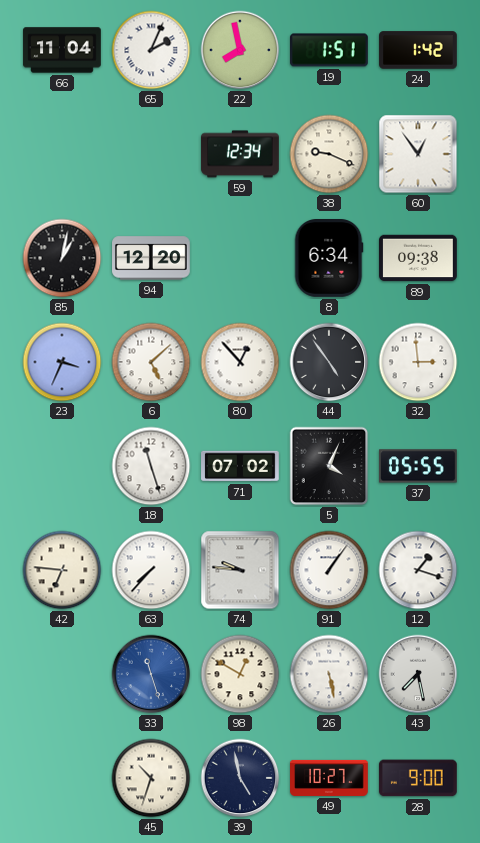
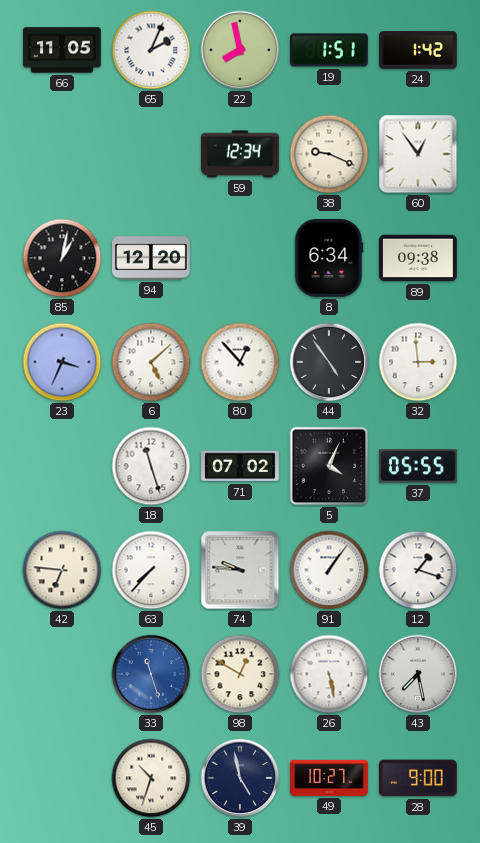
66: 11:04 -> 11:05
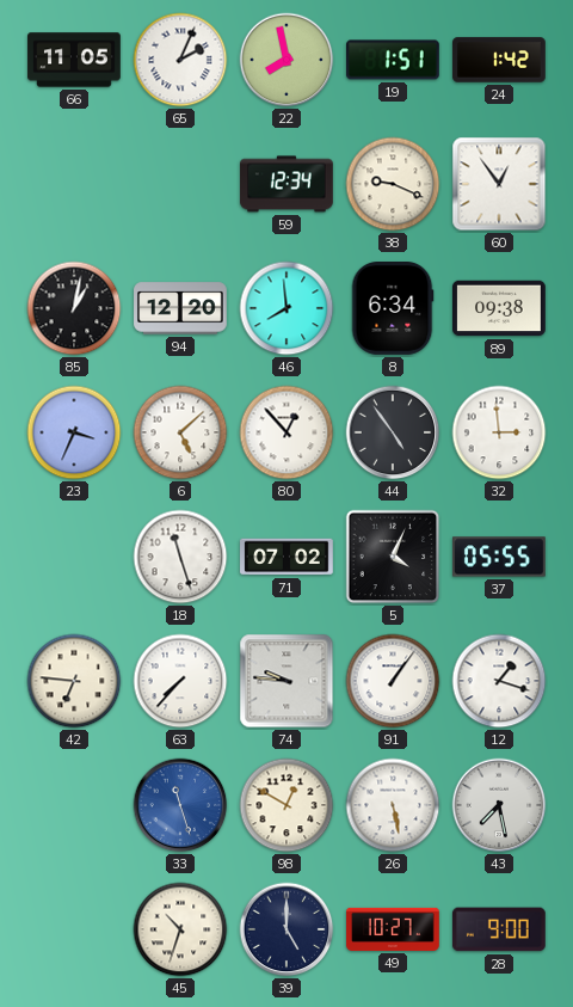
46: none -> 7:59
39: 4:58 -> 5:00
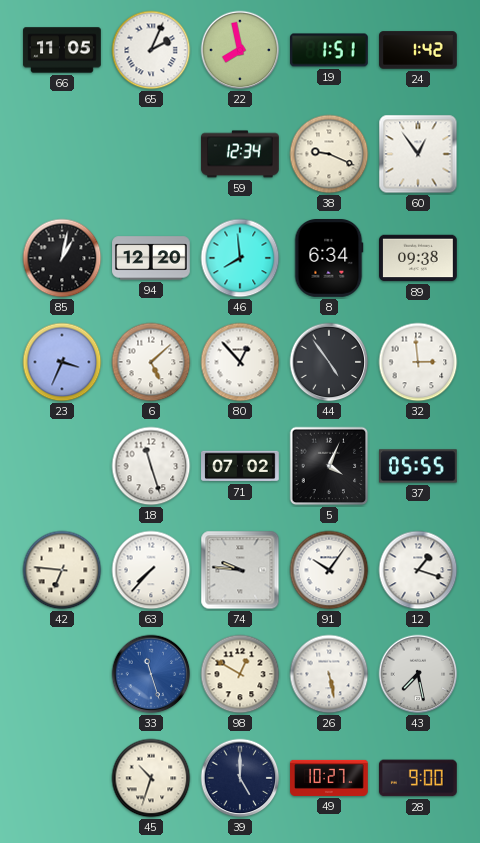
91: 1:06 -> 10:06
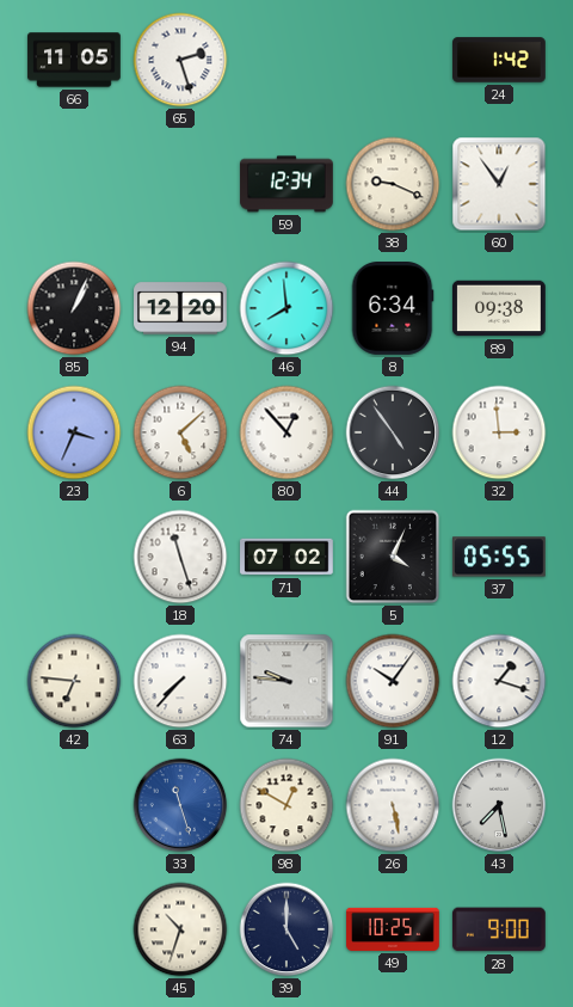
65: 2:04 -> 2:27
22: 7:58 -> none
19: 1:51 -> none
85: 1:02 -> 1:04
49: 10:27 -> 10:25
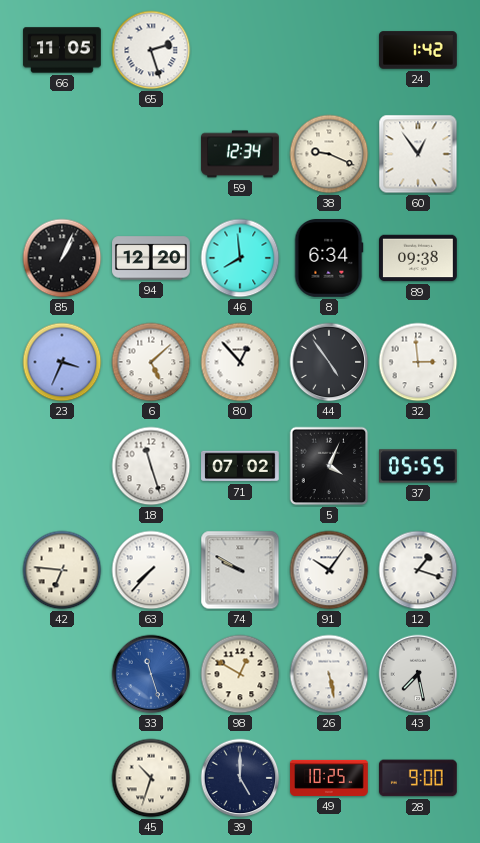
74: 9:46 -> 9:50
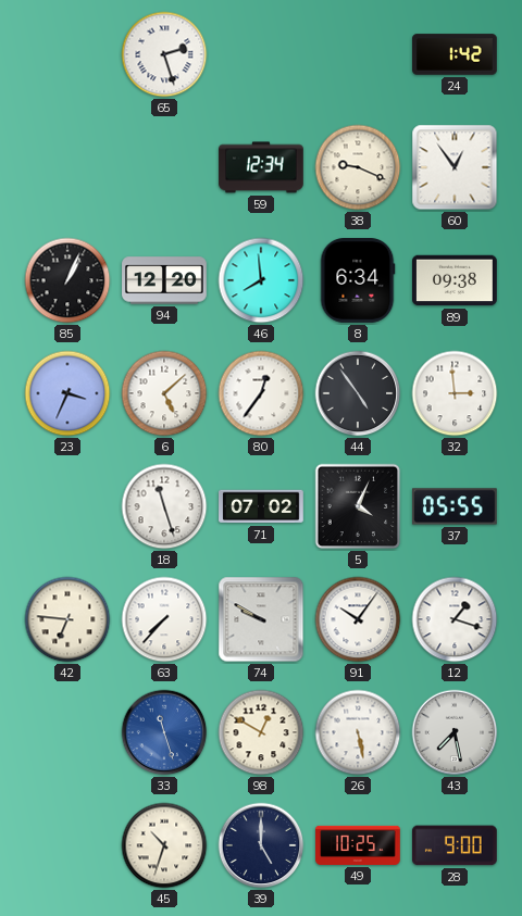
66: 11:05 -> none
80: 12:53 -> 12:36
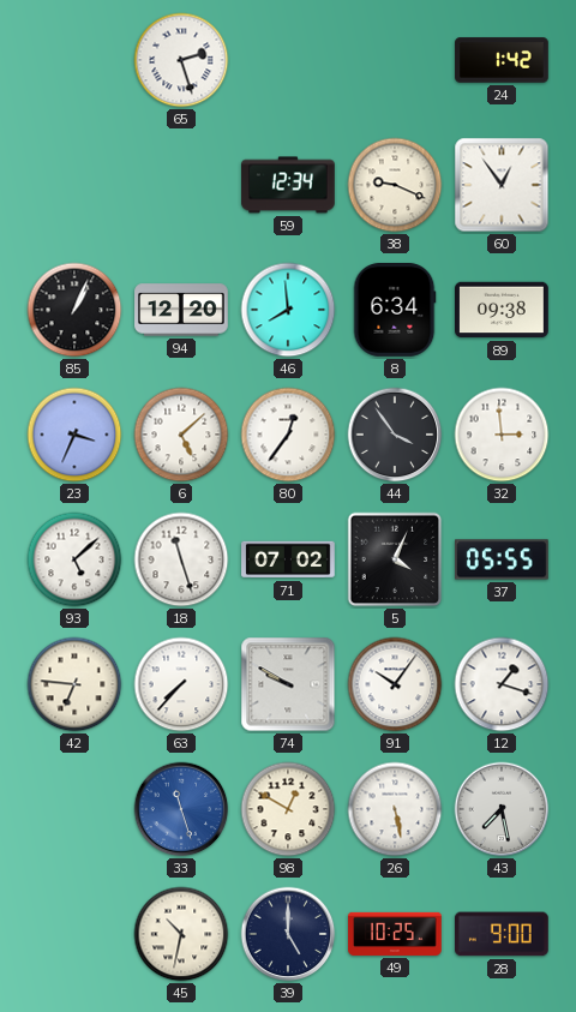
44: 4:54 -> 3:54
93: none -> 5:08
45: 10:33 -> 10:32
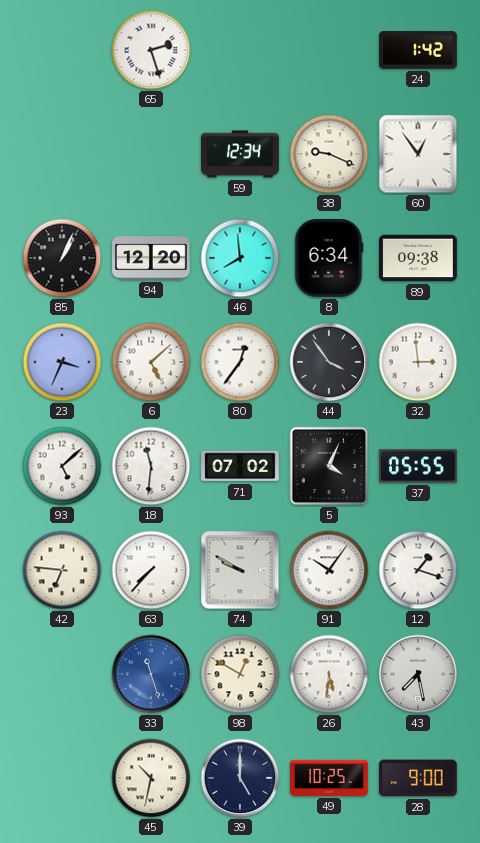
18: 11:27 -> 11:31
26: 5:28 -> 5:31
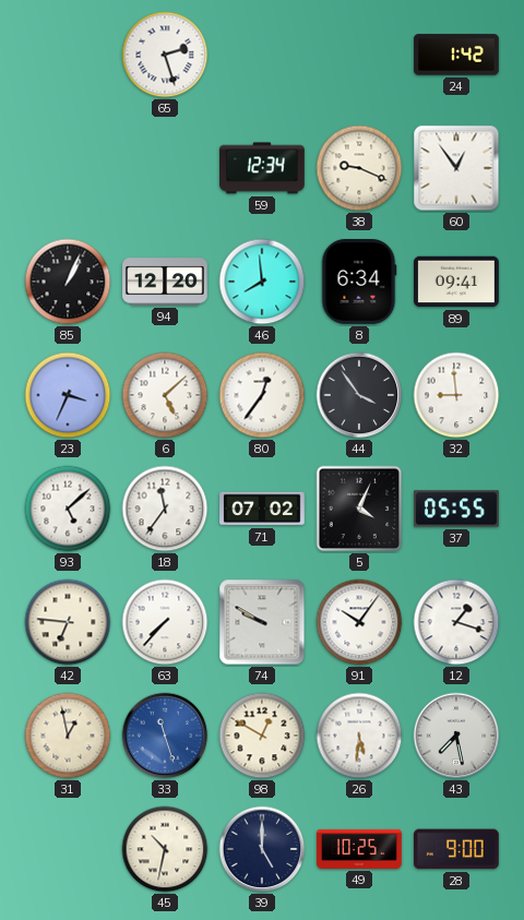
89: 09:38 -> 09:41
32: 2:59 -> 8:59
18: 11:31 -> 11:36
31: none -> 12:58
